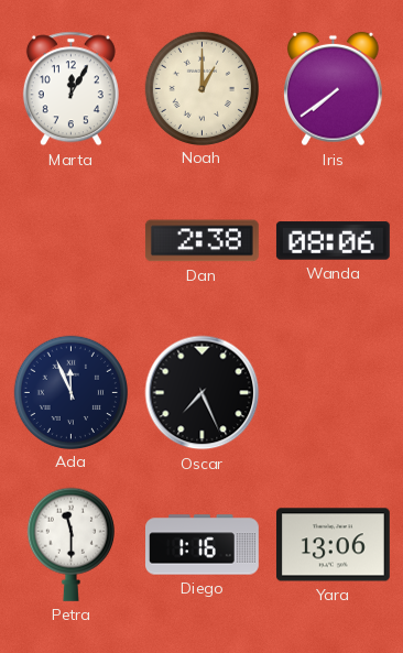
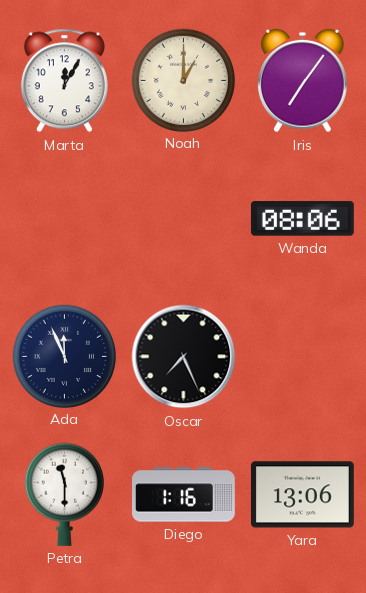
Iris: 7:39 -> 7:06
Dan: 2:38 -> none
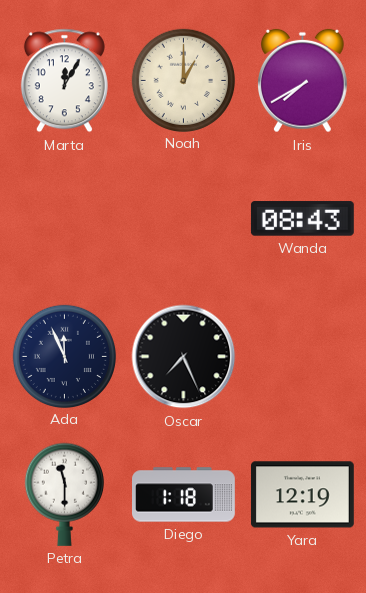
Iris: 7:06 -> 7:40
Wanda: 08:06 -> 08:43
Diego: 1:16 -> 1:18
Yara: 13:06 -> 12:19
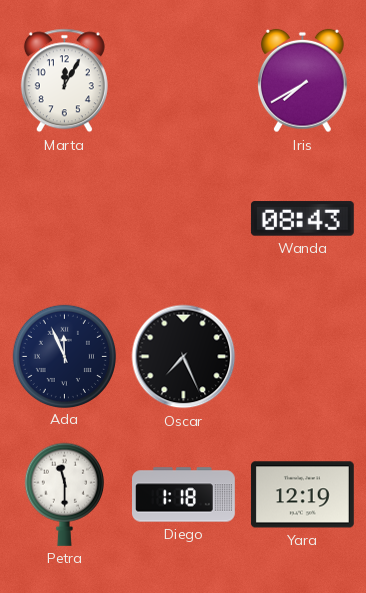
Noah: 1:00 -> none
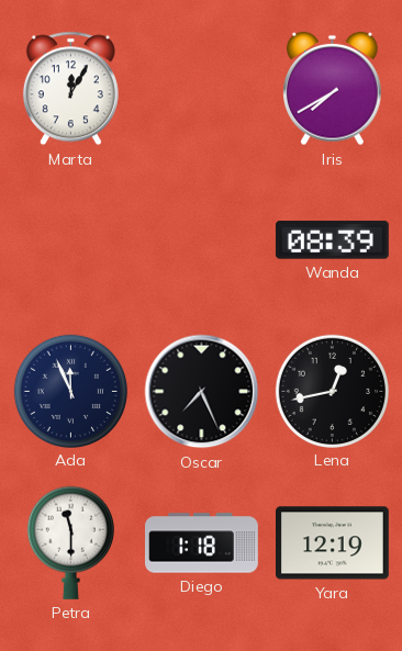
Wanda: 08:43 -> 08:39
Lena: none -> 12:43
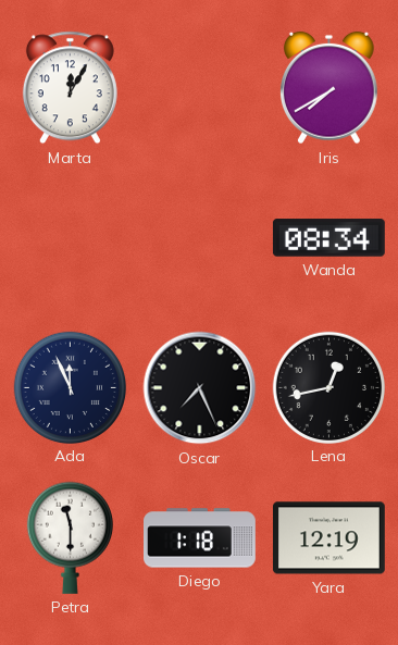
Wanda: 08:39 -> 08:34
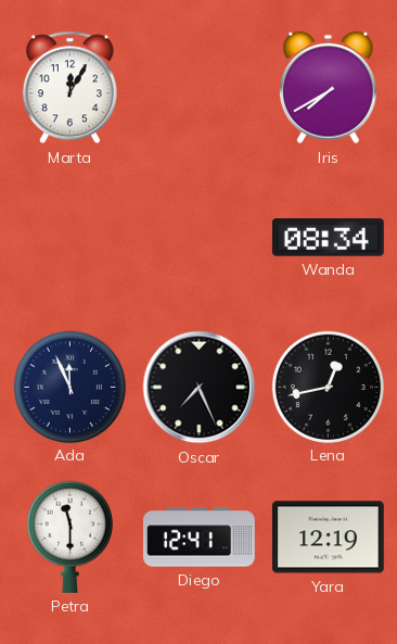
Diego: 1:18 -> 12:41
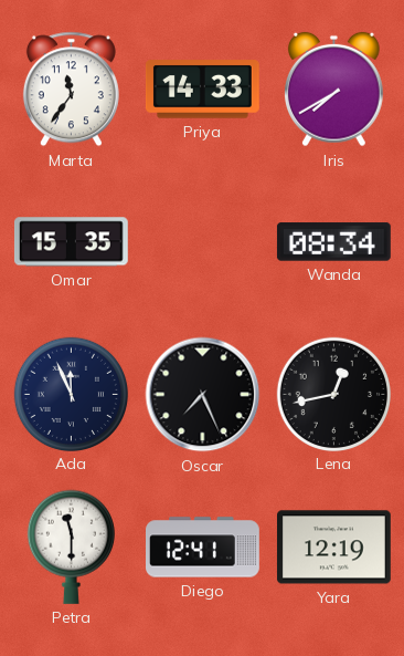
Marta: 12:05 -> 11:36
Priya: none -> 14:33
Omar: none -> 15:35
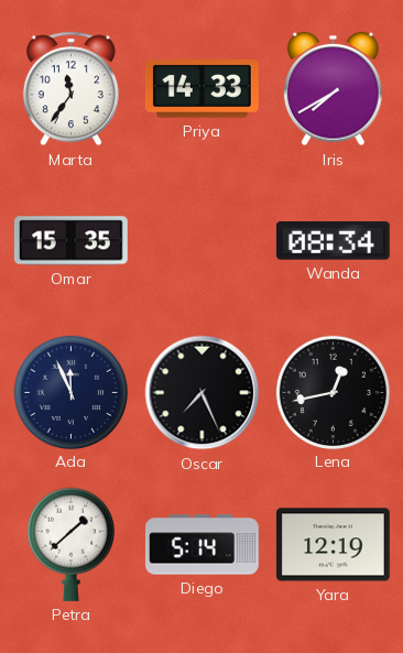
Petra: 11:30 -> 1:38
Diego: 12:41 -> 5:14
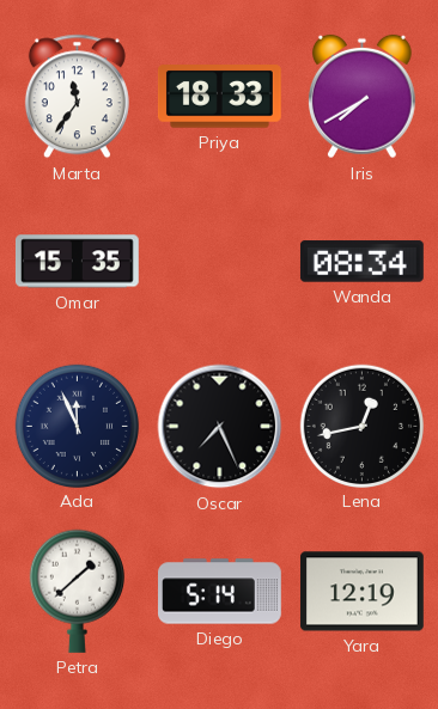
Priya: 14:33 -> 18:33
